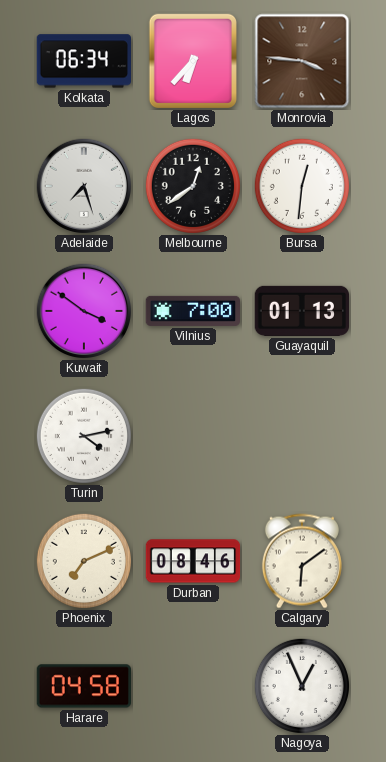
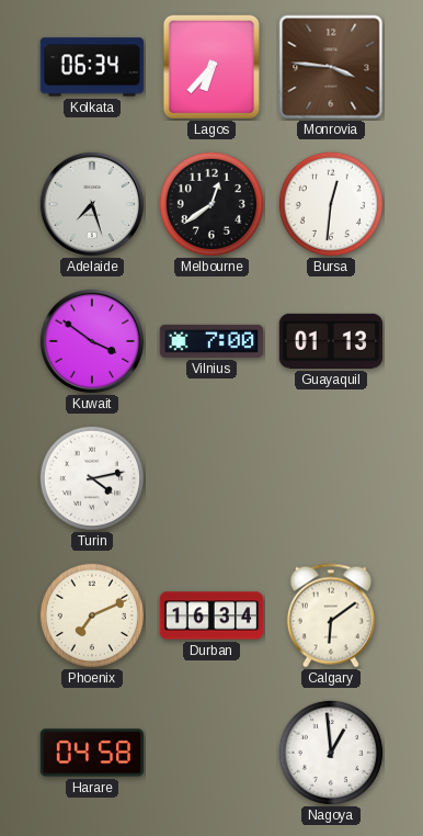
Durban: 08:46 -> 16:34
Nagoya: 12:56 -> 12:59
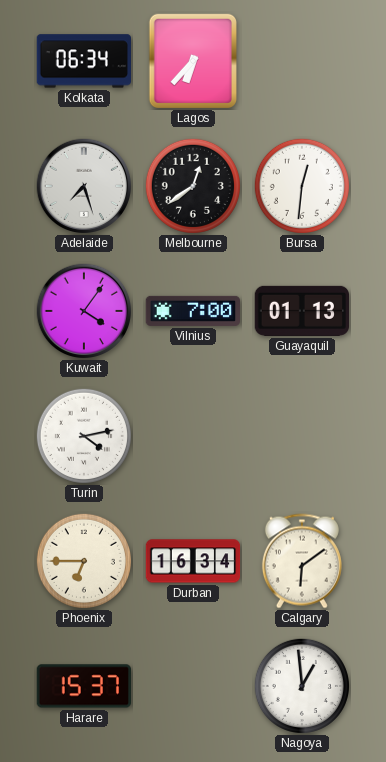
Monrovia: 3:46 -> none
Kuwait: 3:51 -> 4:06
Phoenix: 7:11 -> 6:45
Harare: 04:58 -> 15:37
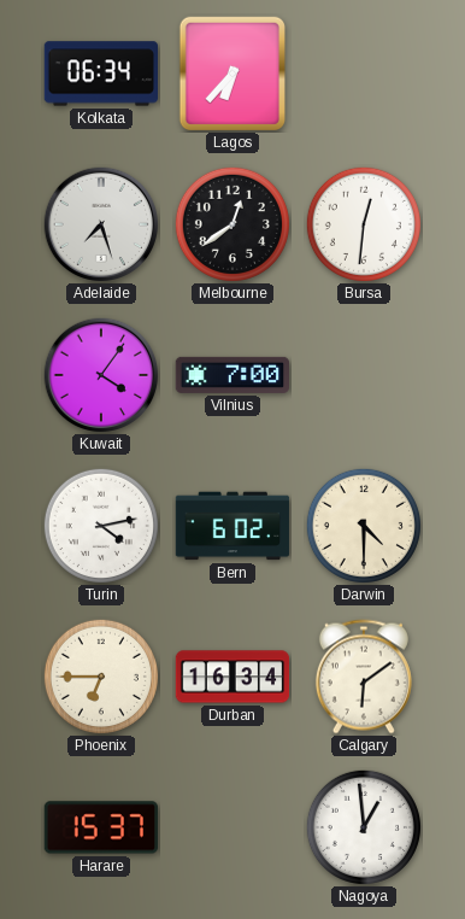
Guayaquil: 01:13 -> none
Bern: none -> 6:02
Darwin: none -> 4:30
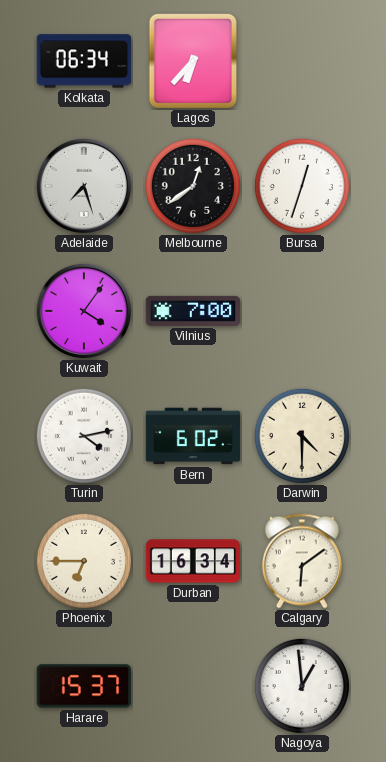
Bursa: 12:31 -> 12:33
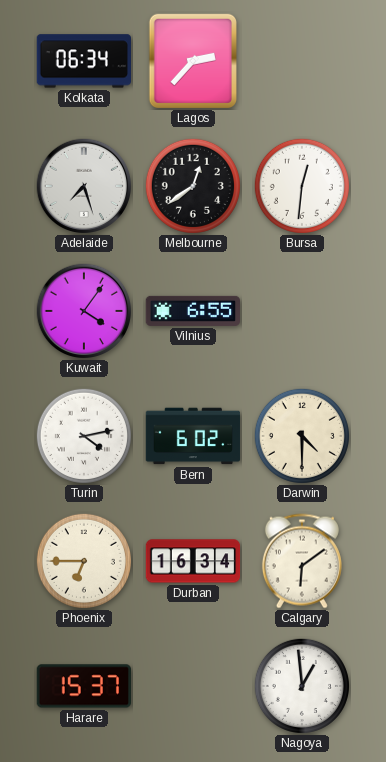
Lagos: 6:37 -> 2:37
Bursa: 12:33 -> 12:31
Vilnius: 7:00 -> 6:55
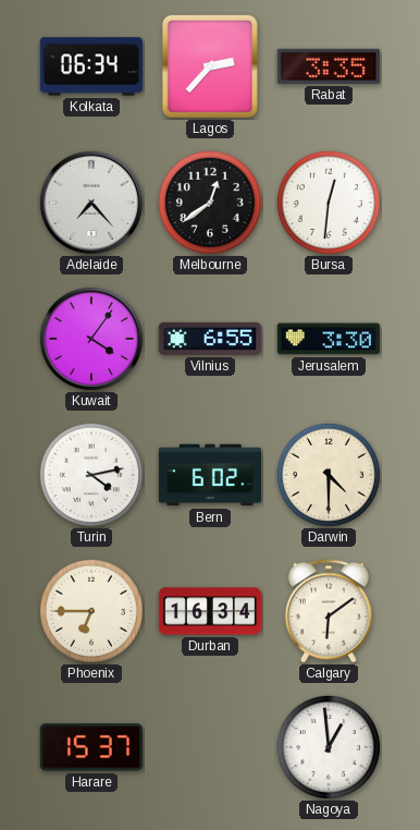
Rabat: none -> 3:35
Adelaide: 7:27 -> 7:23
Jerusalem: none -> 3:30
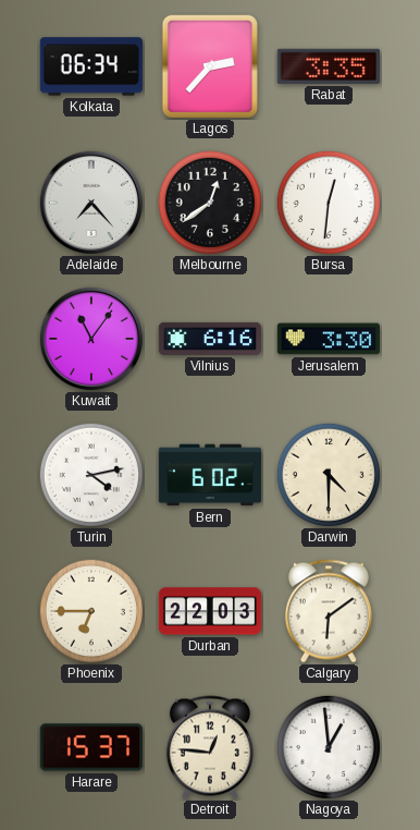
Kuwait: 4:06 -> 11:06
Vilnius: 6:55 -> 6:16
Durban: 16:34 -> 22:03
Detroit: none -> 12:46
